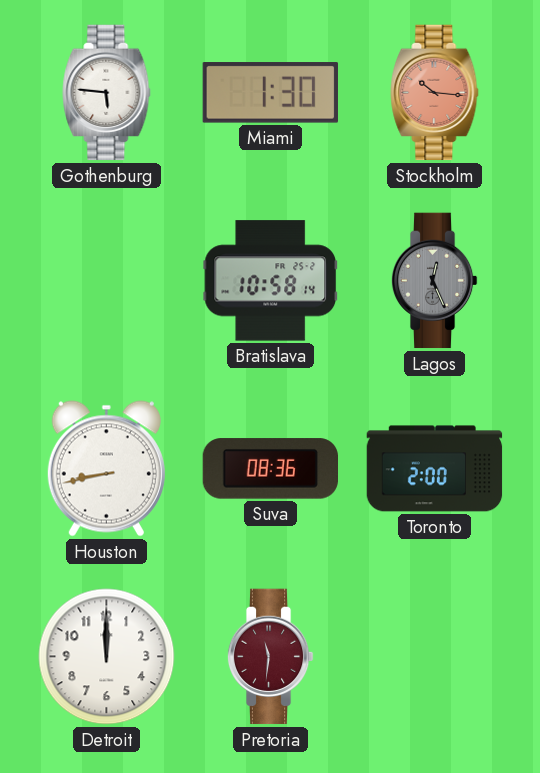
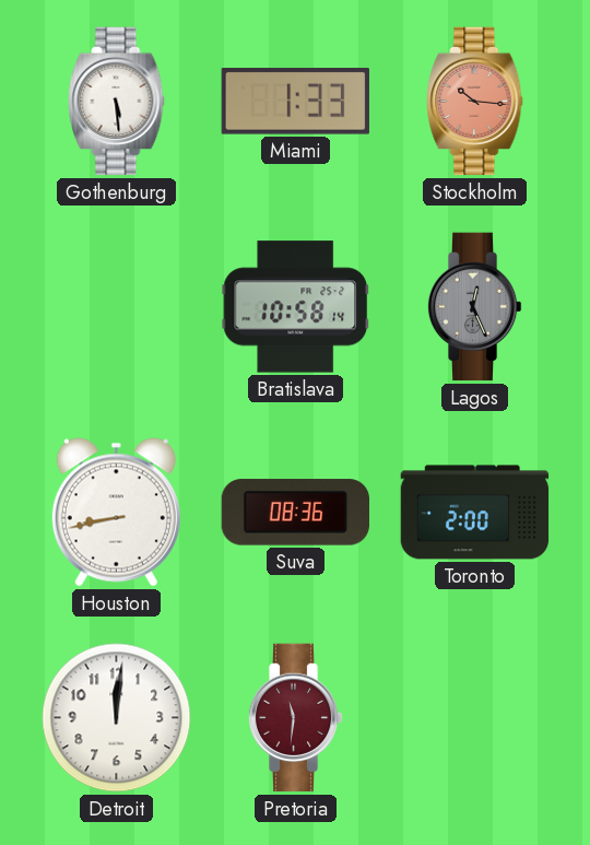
Gothenburg: 5:46 -> 5:29
Miami: 1:30 -> 1:33
Detroit: 12:00 -> 12:01
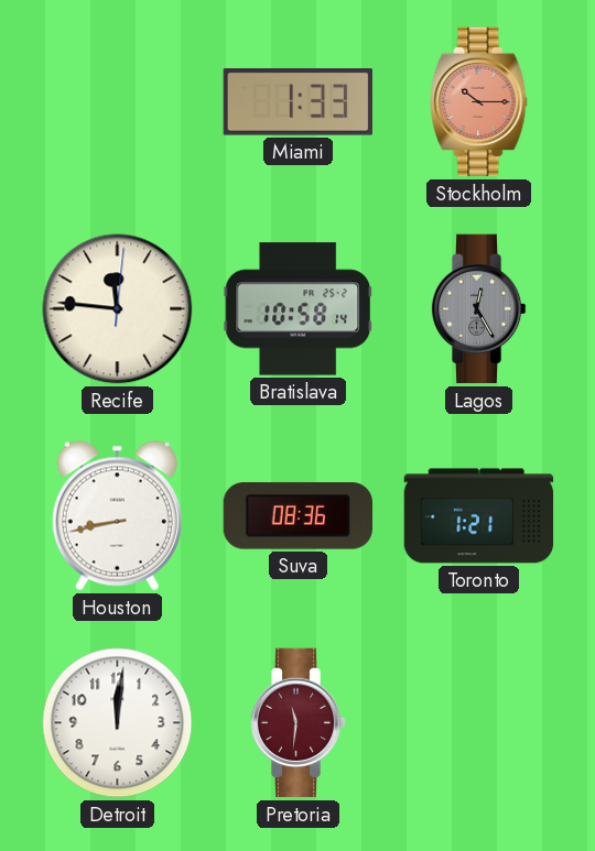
Gothenburg: 5:29 -> none
Stockholm: 10:16 -> 10:15
Recife: none -> 11:46
Lagos: 12:26 -> 12:25
Toronto: 2:00 -> 1:21
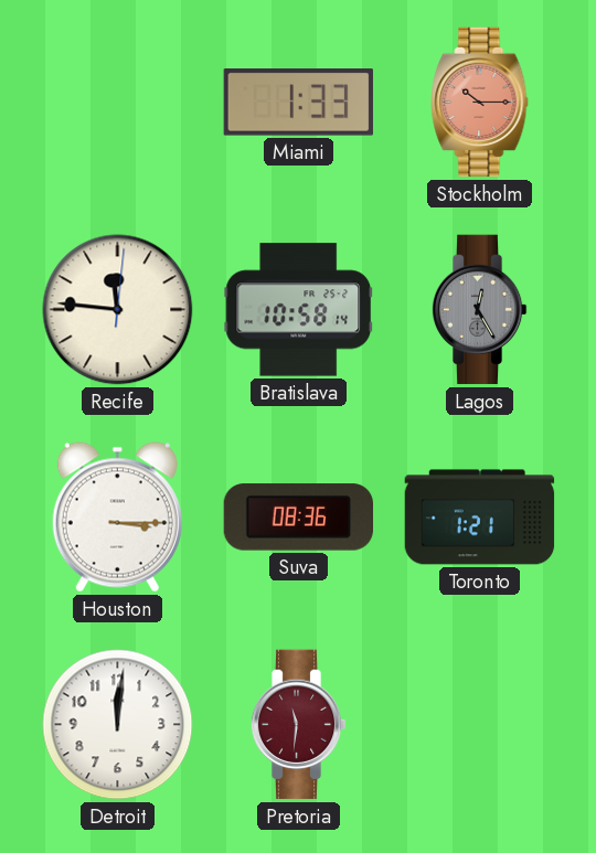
Houston: 8:43 -> 3:15
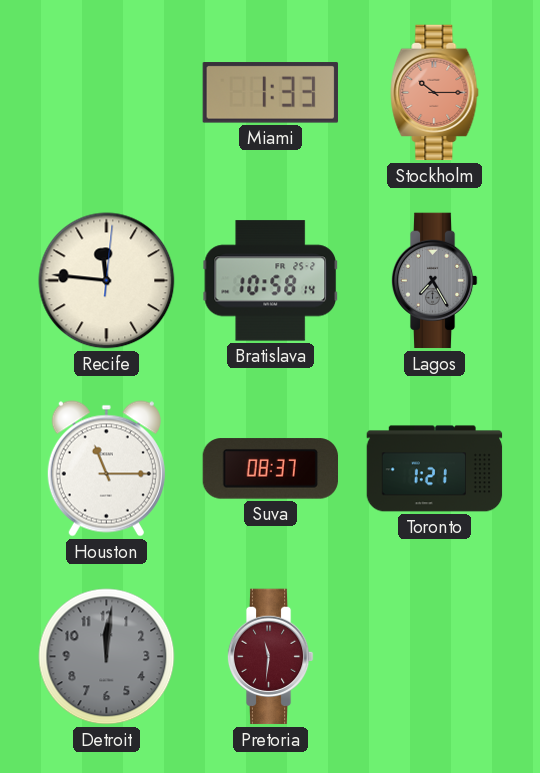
Lagos: 12:25 -> 7:25
Houston: 3:15 -> 11:15
Suva: 08:36 -> 08:37
Detroit dial: white -> grey
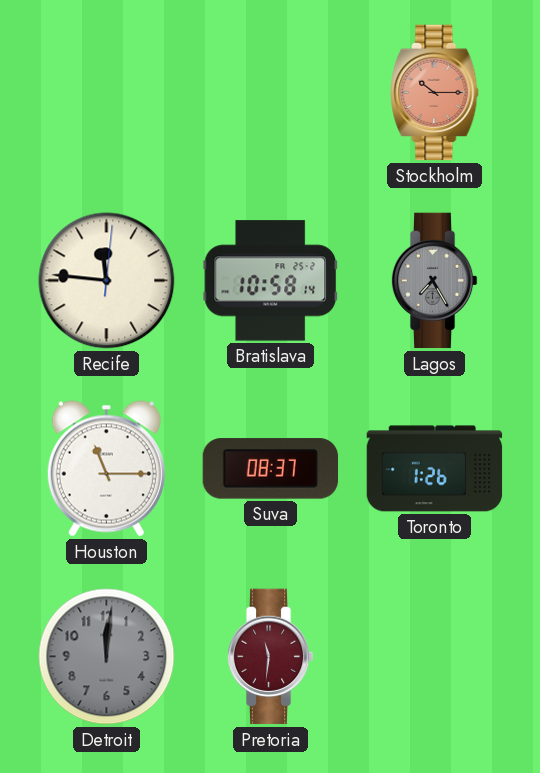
Miami: 1:33 -> none
Toronto: 1:21 -> 1:26
